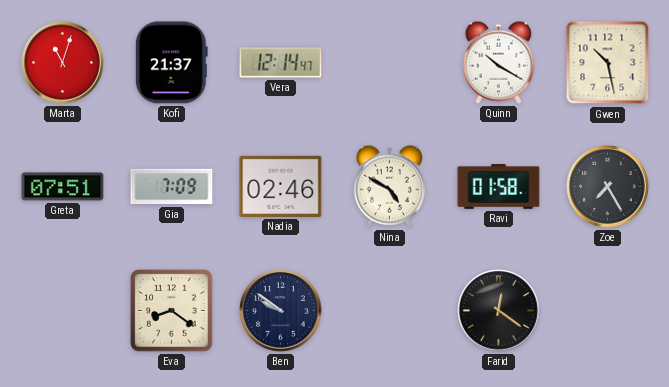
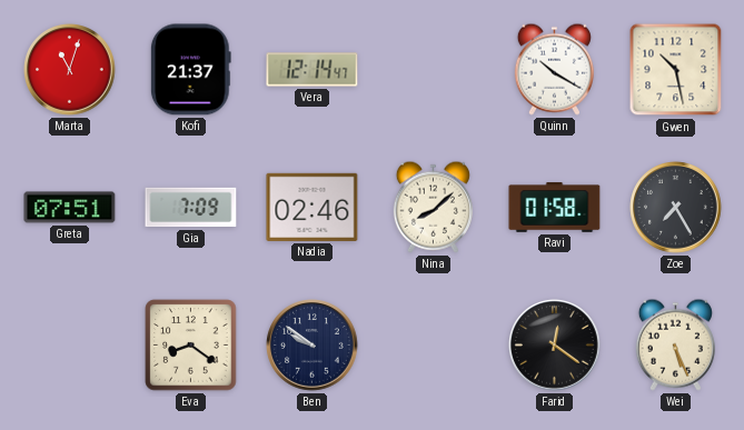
Nina: 4:50 -> 8:08
Wei: none -> 5:26
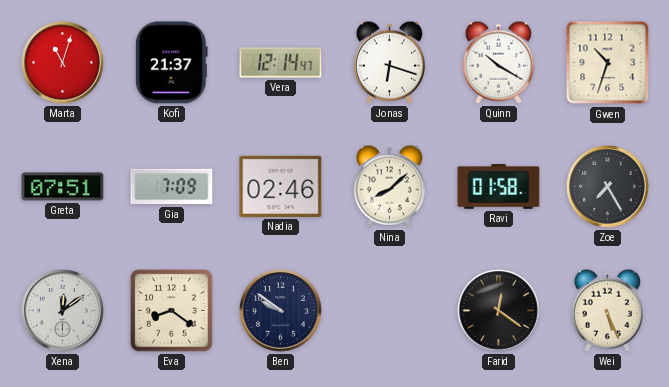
Jonas: none -> 6:18
Gwen: 10:28 -> 10:33
Xena: none -> 12:09
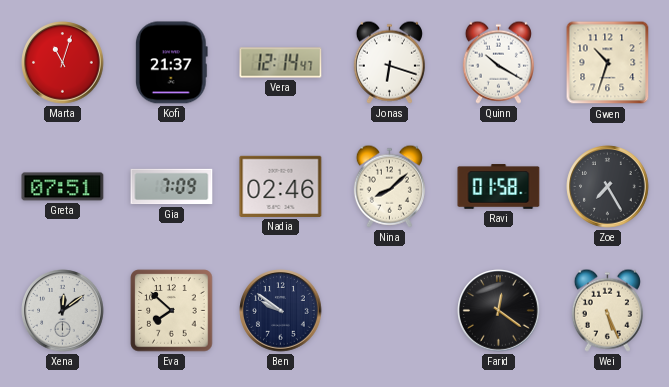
Eva: 8:21 -> 7:52
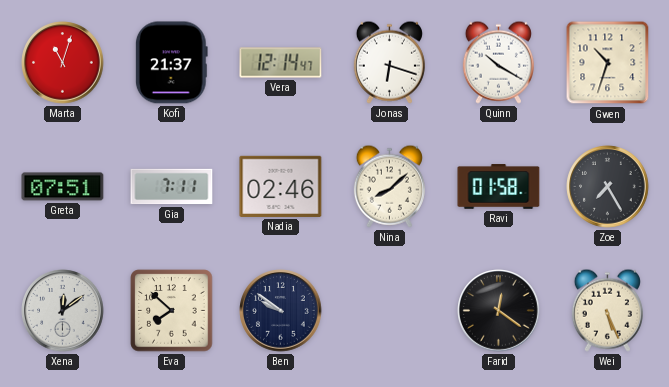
Gia: 7:09 -> 7:11
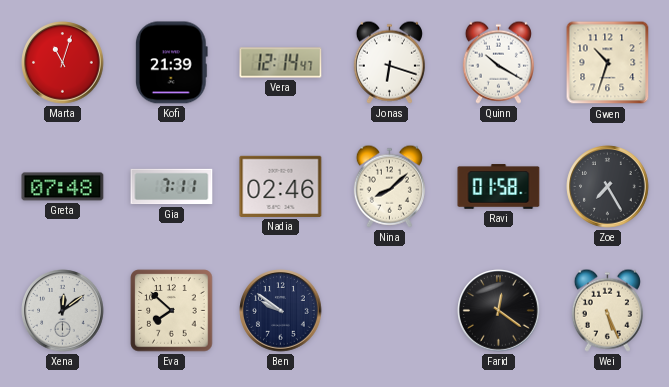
Kofi: 21:37 -> 21:39
Greta: 07:51 -> 07:48
